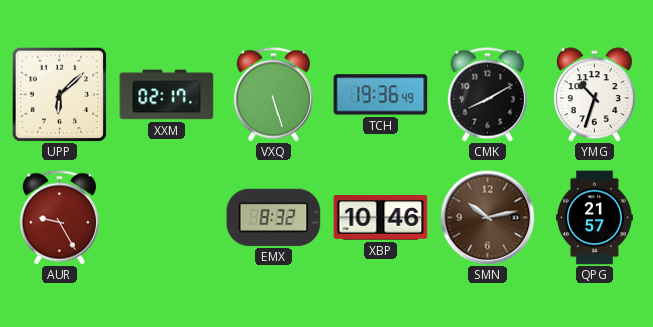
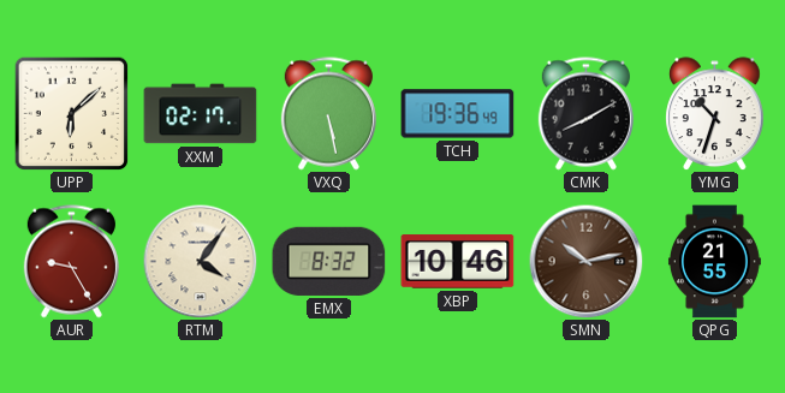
VXQ: 5:27 -> 5:28
RTM: none -> 4:06
QPG: 21:57 -> 21:55
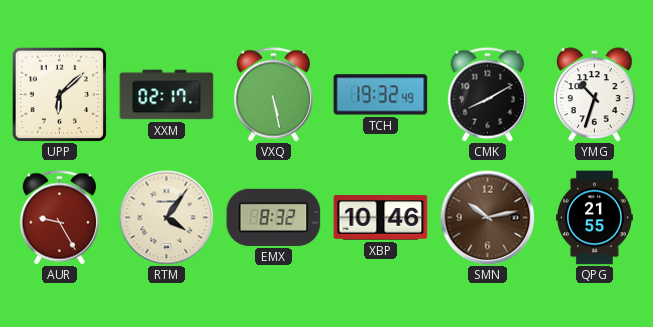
TCH: 19:36 -> 19:32
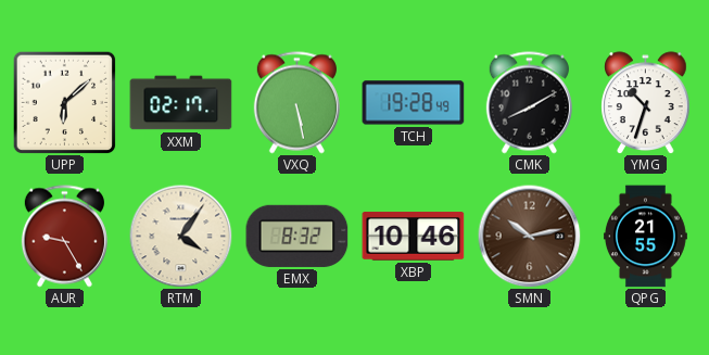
TCH: 19:32 -> 19:28
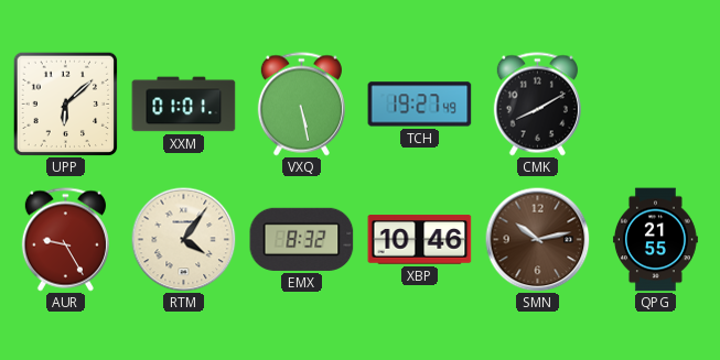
XXM: 02:17 -> 01:01
TCH: 19:28 -> 19:27
YMG: 10:33 -> none
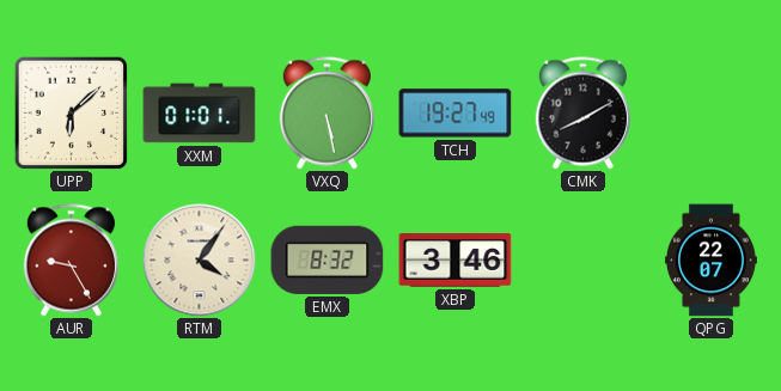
XBP: 10:46 -> 3:46
SMN: 10:13 -> none
QPG: 21:55 -> 22:07
